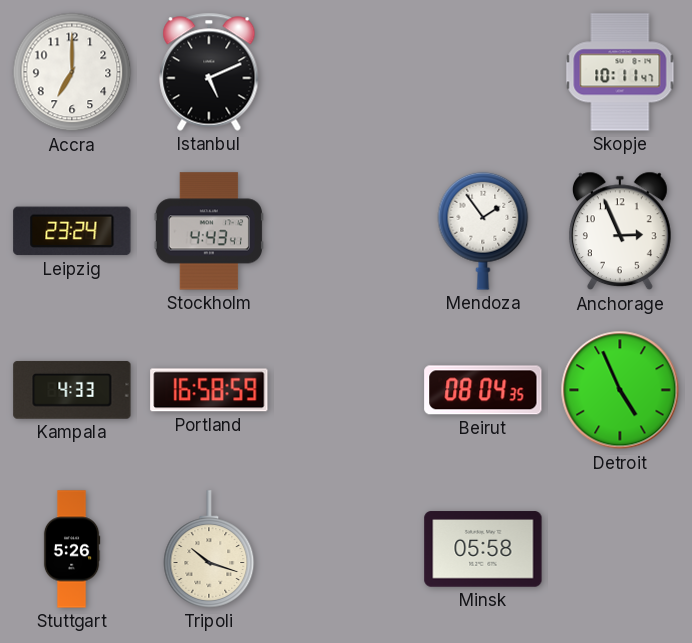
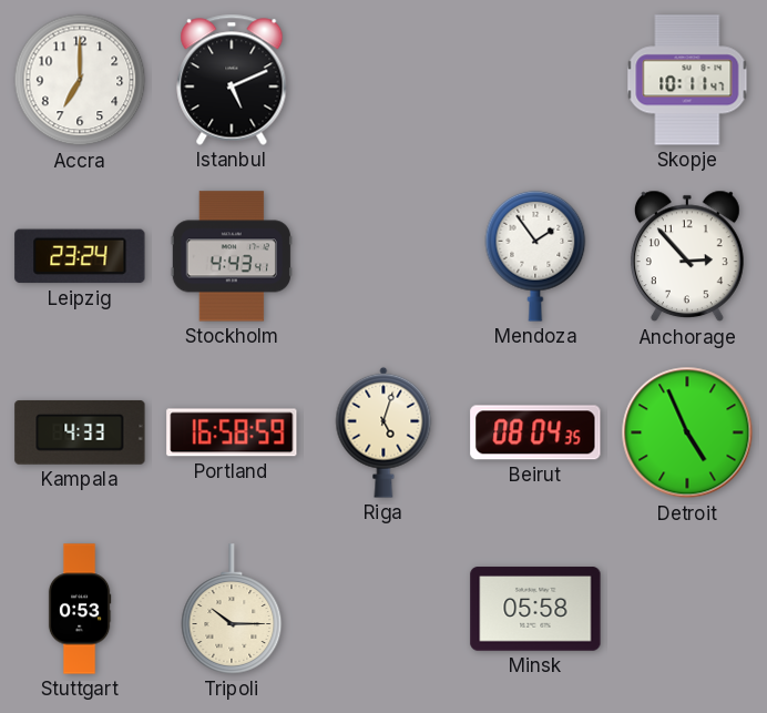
Anchorage: 2:56 -> 2:53
Riga: none -> 5:03
Stuttgart: 5:26 -> 0:53
Tripoli: 10:18 -> 10:15
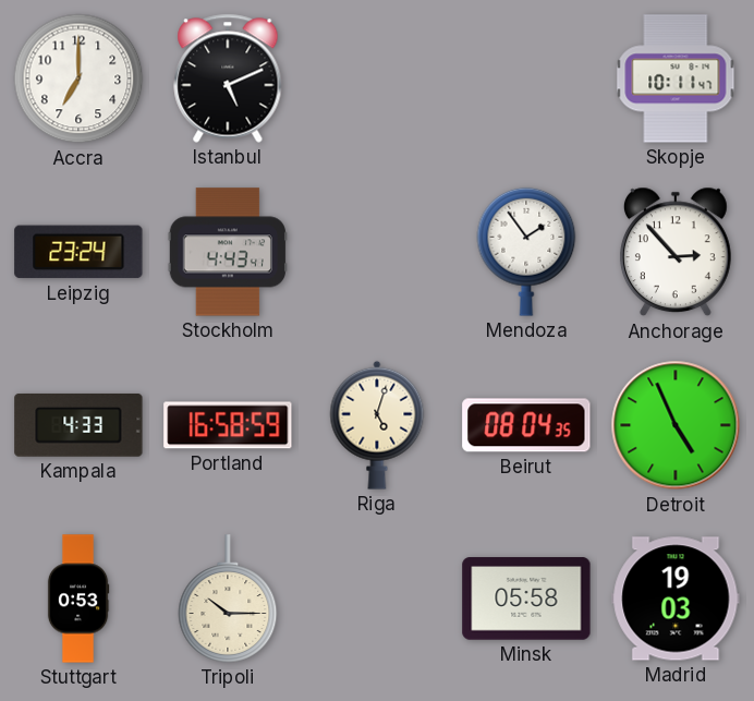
Madrid: none -> 19:03
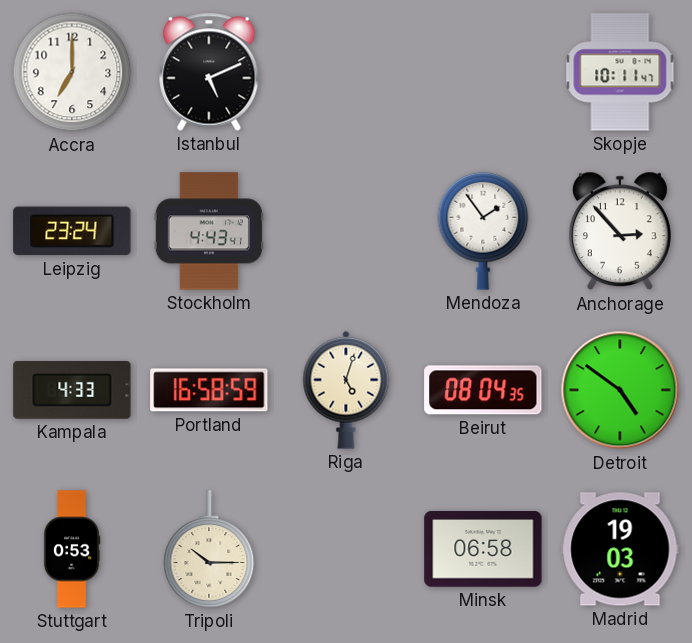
Detroit: 4:56 -> 4:51
Minsk: 05:58 -> 06:58
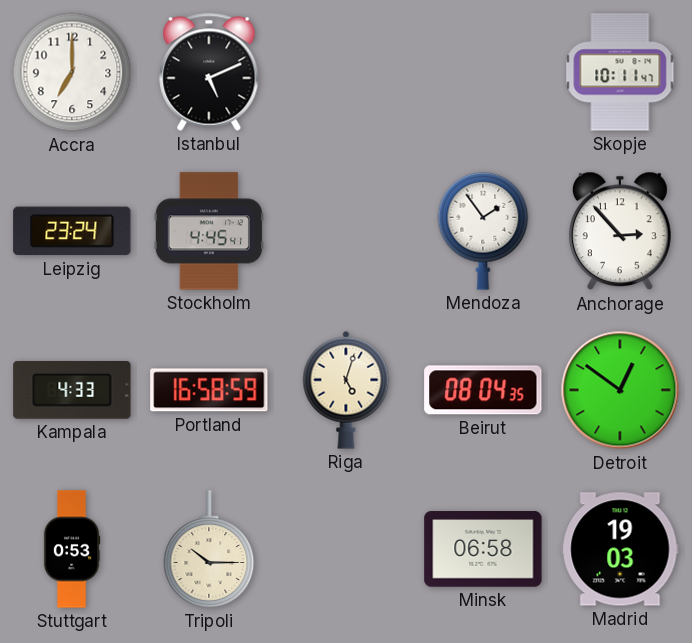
Stockholm: 4:43 -> 4:45
Detroit: 4:51 -> 12:51
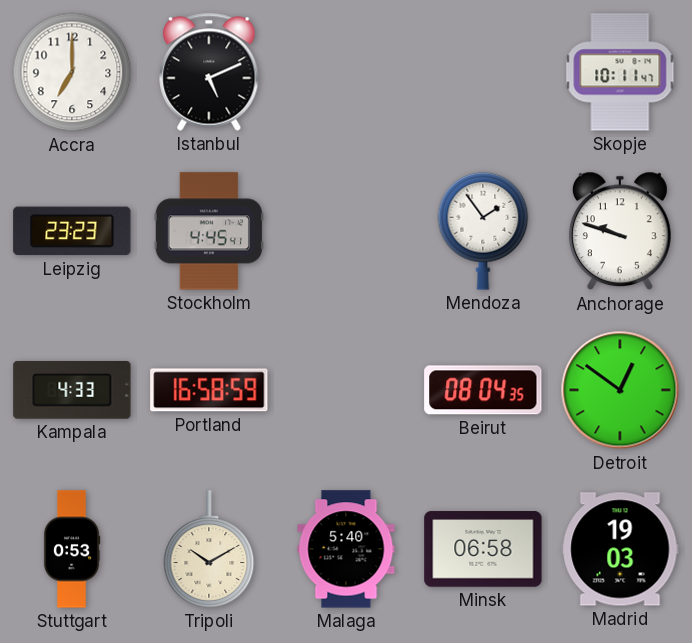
Leipzig: 23:24 -> 23:23
Anchorage: 2:53 -> 9:48
Riga: 5:03 -> none
Tripoli: 10:15 -> 10:10
Malaga: none -> 5:40
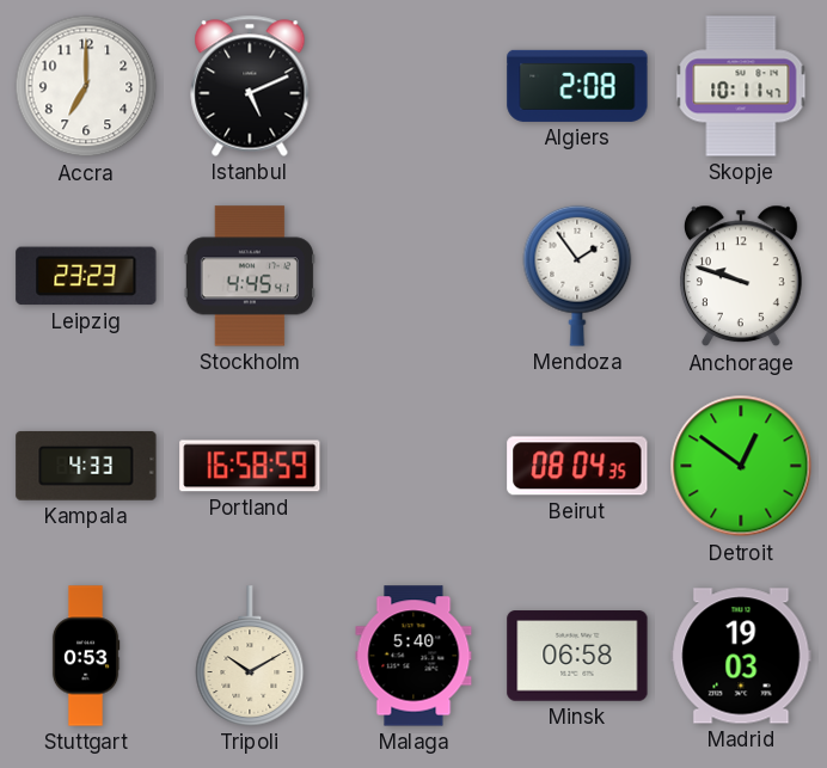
Algiers: none -> 2:08
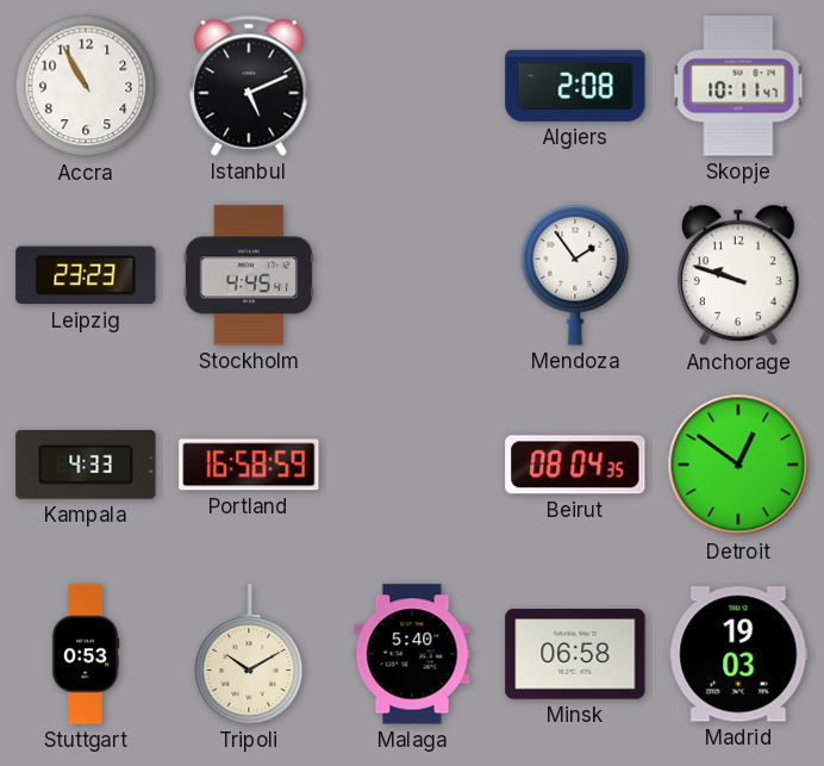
Accra: 7:00 -> 10:55
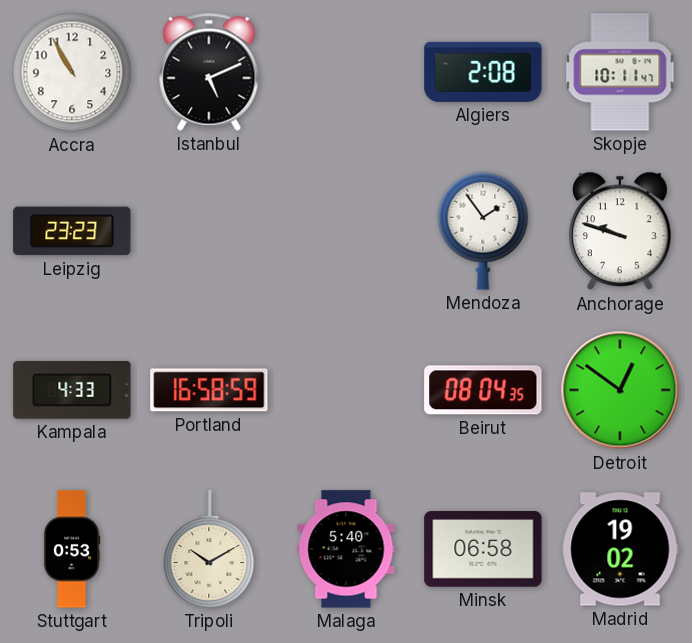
Stockholm: 4:45 -> none
Madrid: 19:03 -> 19:02
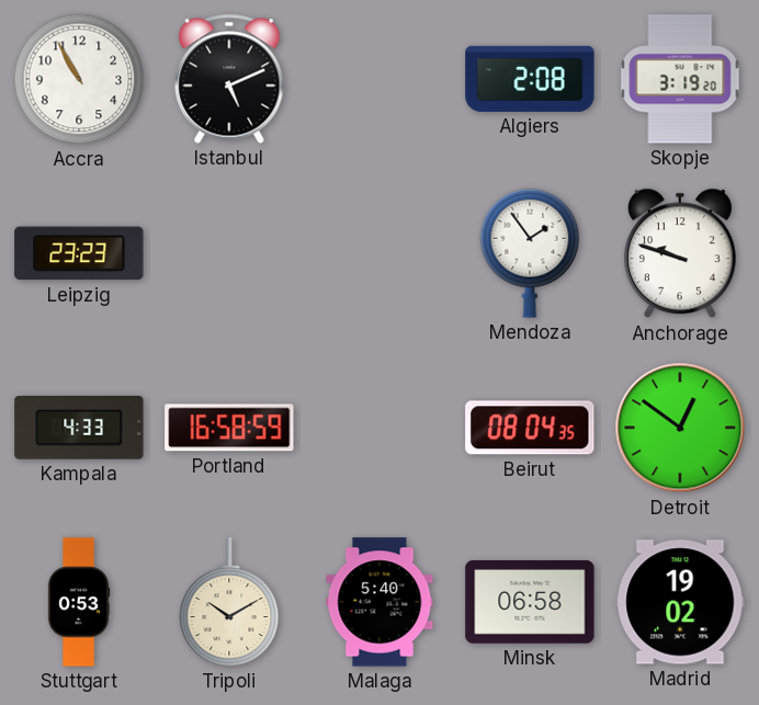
Skopje: 10:11 -> 3:19
